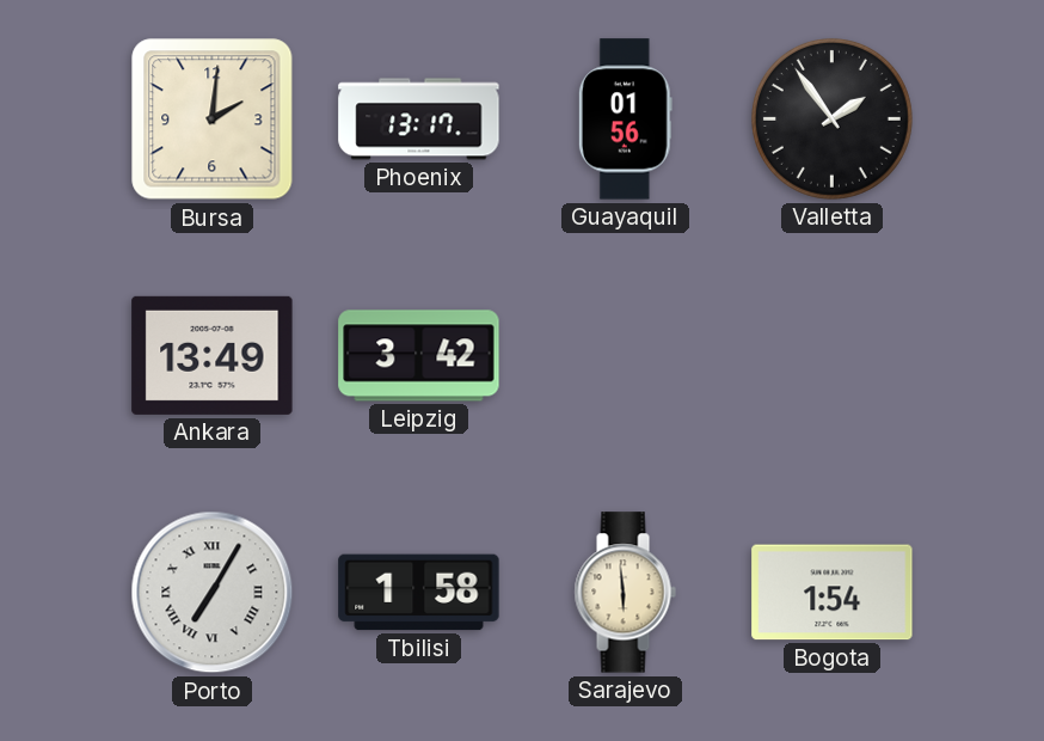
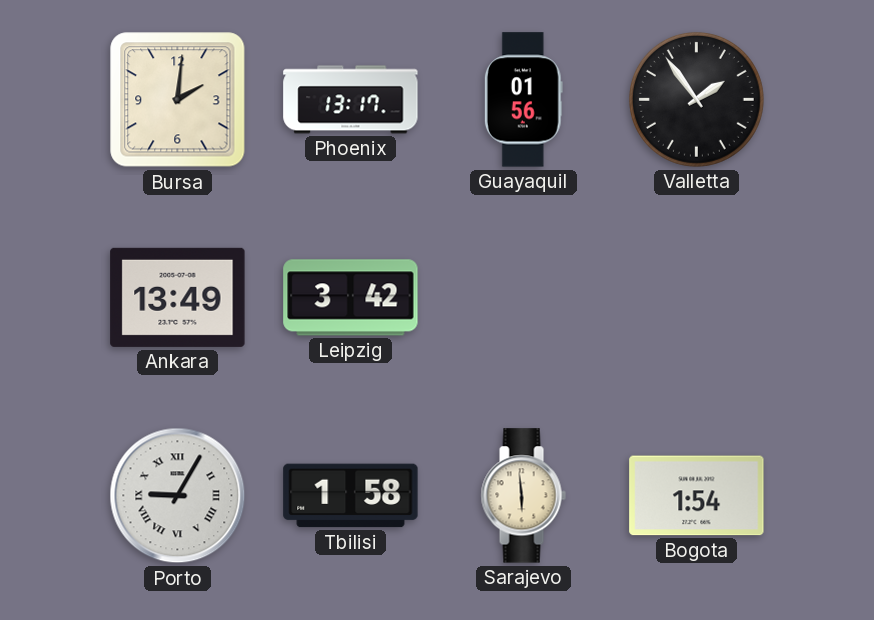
Porto: 7:05 -> 9:05
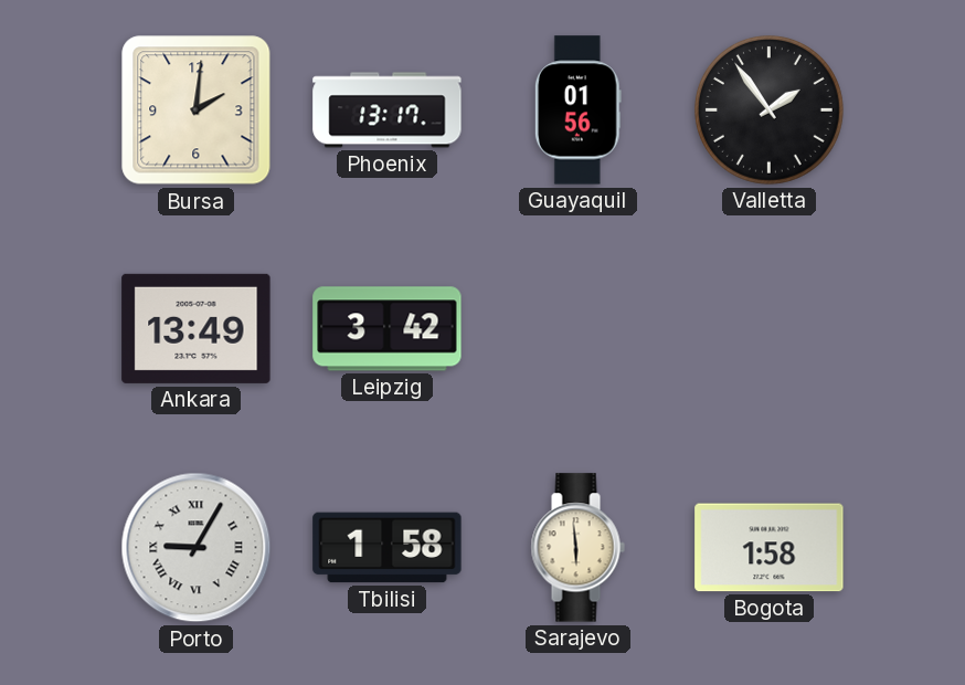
Bogota: 1:54 -> 1:58
